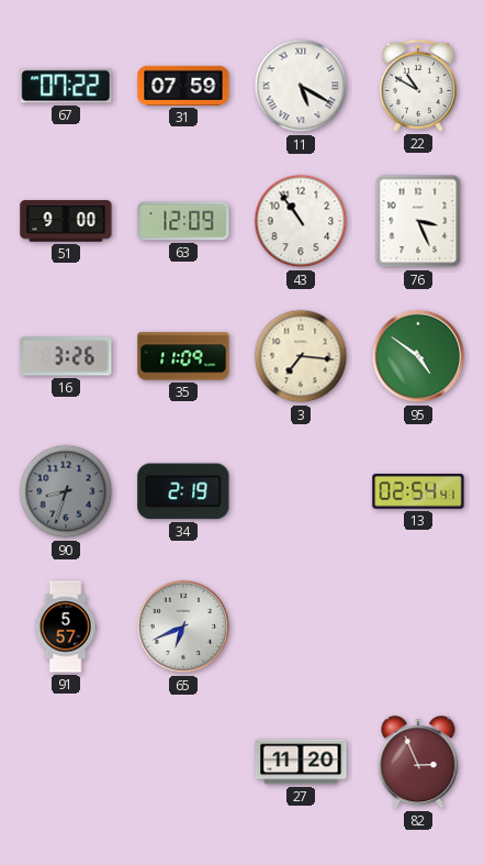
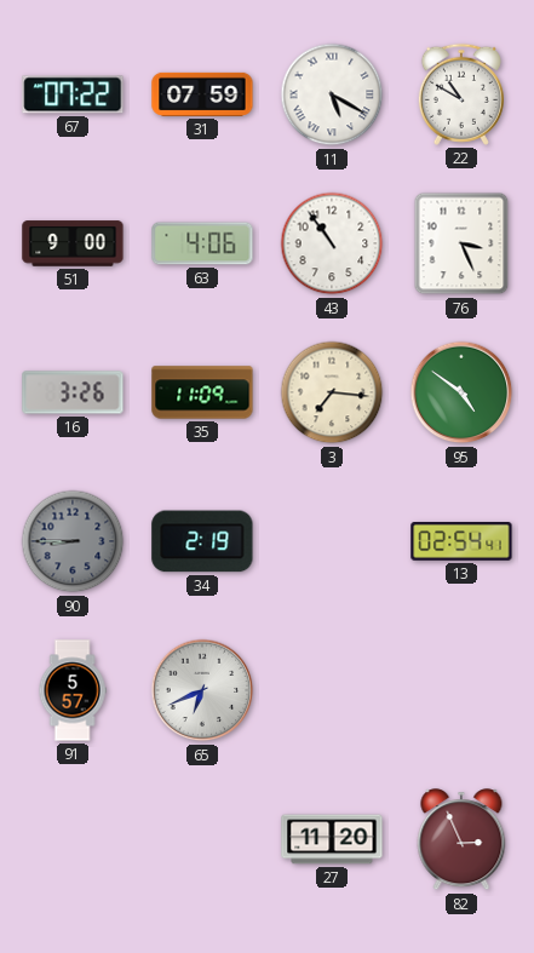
63: 12:09 -> 4:06
90: 8:33 -> 8:45
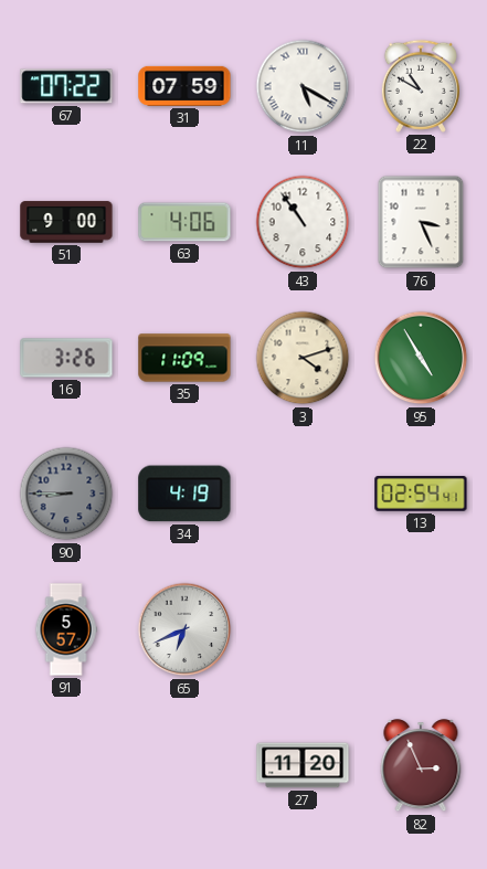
3: 7:16 -> 4:12
95: 4:51 -> 4:55
34: 2:19 -> 4:19
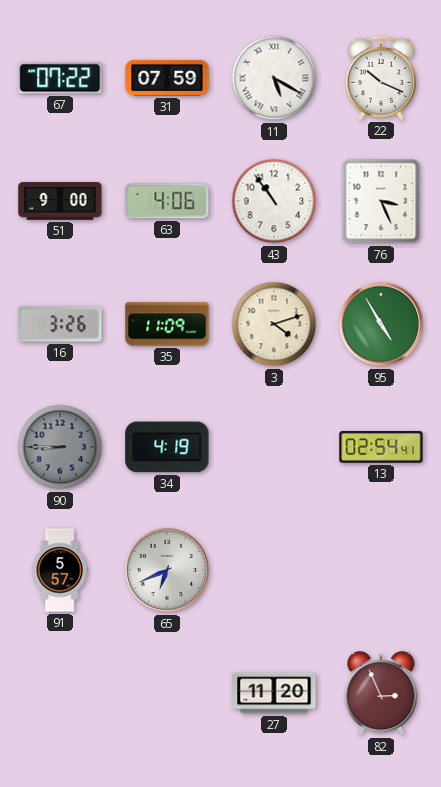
22: 10:50 -> 10:19
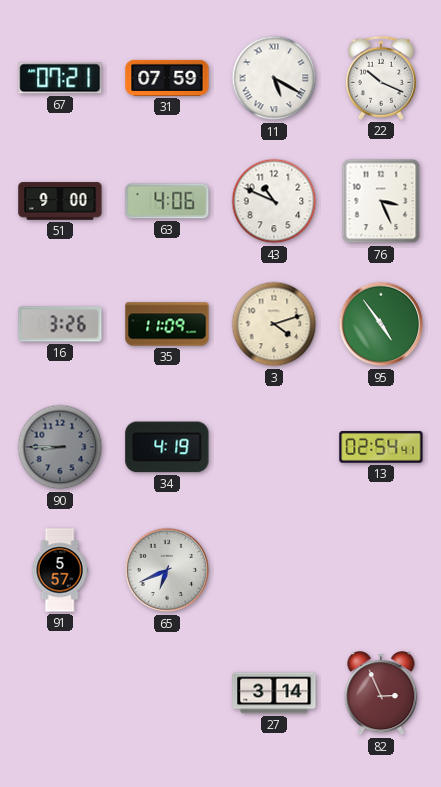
67: 07:22 -> 07:21
43: 10:54 -> 10:49
95: 4:55 -> 4:54
27: 11:20 -> 3:14
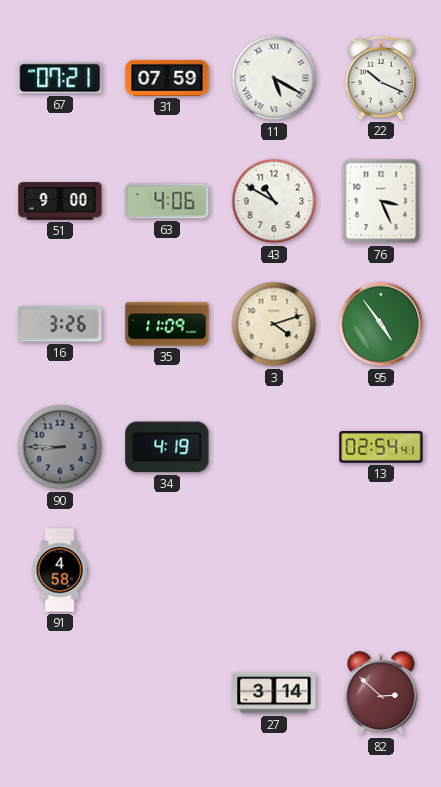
43: 10:49 -> 10:50
91: 5:57 -> 4:58
65: 6:41 -> none
82: 2:56 -> 2:52
